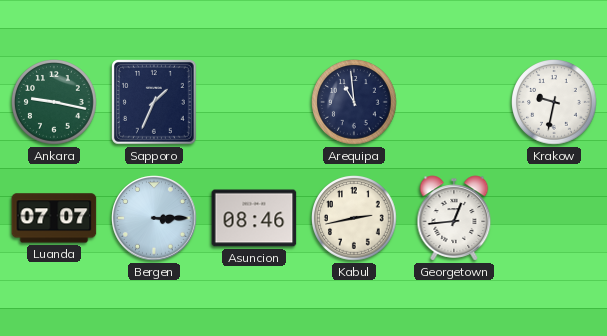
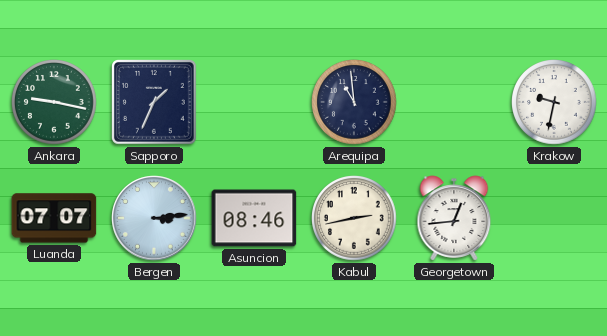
Bergen: 3:15 -> 3:14
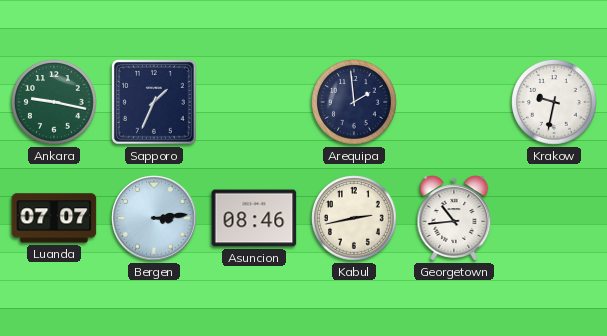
Arequipa: 10:59 -> 1:59
Georgetown: 12:44 -> 10:44
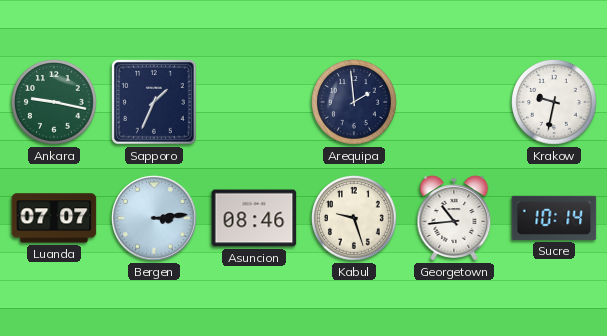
Kabul: 2:43 -> 9:27
Sucre: none -> 10:14
